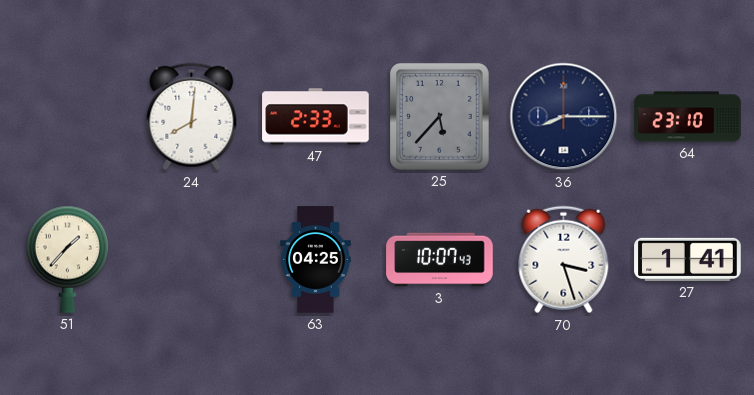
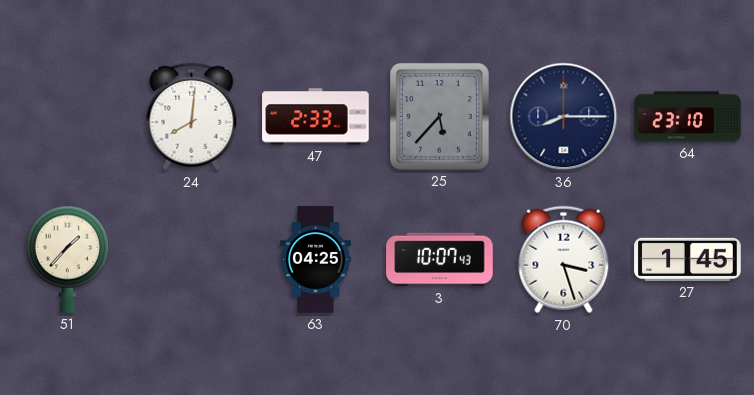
27: 1:41 -> 1:45
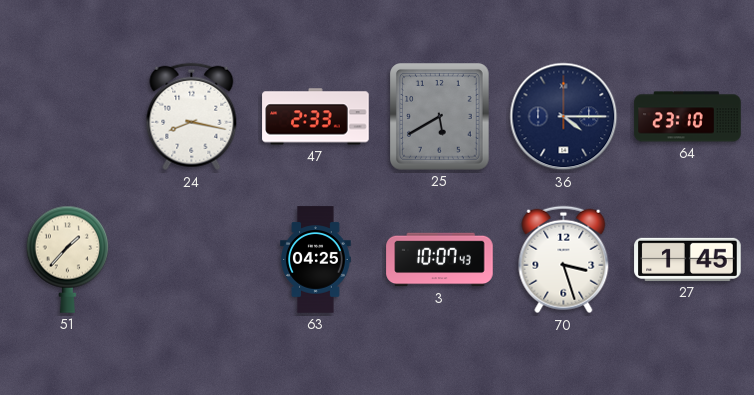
24: 8:01 -> 8:17
25: 5:37 -> 5:40
36: 8:15 -> 4:15
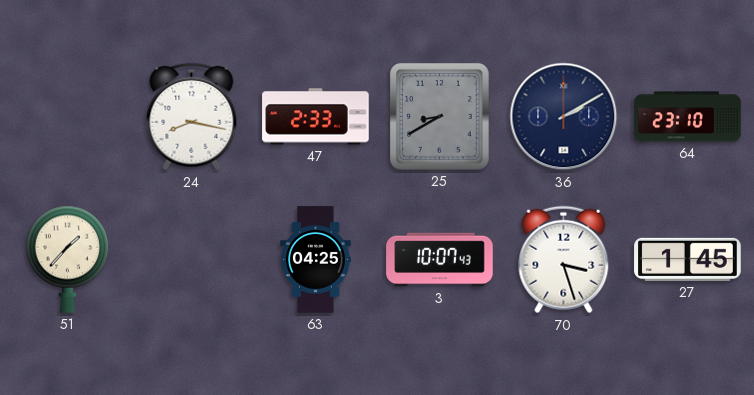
25: 5:40 -> 8:40
36: 4:15 -> 2:10
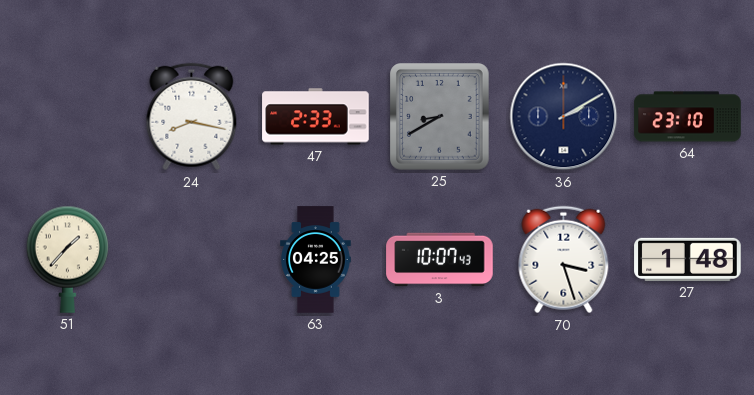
27: 1:45 -> 1:48
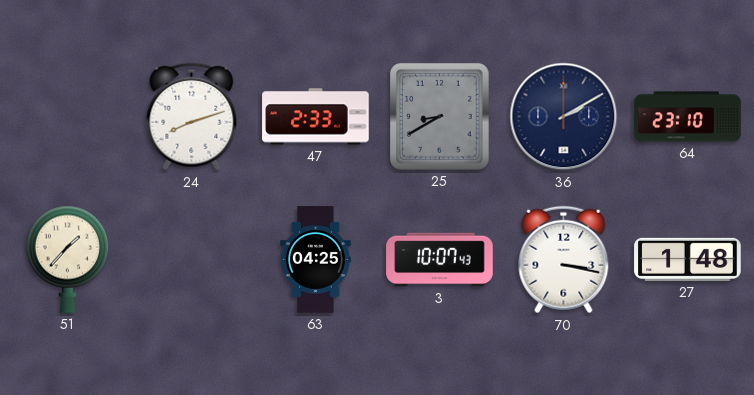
24: 8:17 -> 8:12
70: 3:27 -> 3:17
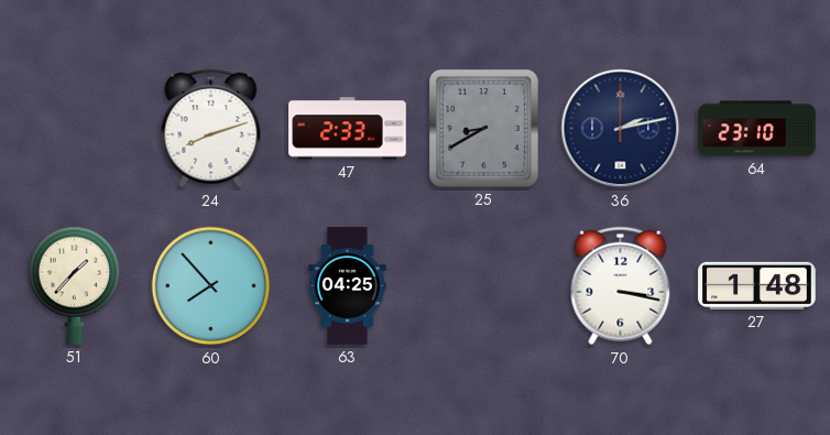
36: 2:10 -> 2:13
60: none -> 7:53
3: 10:07 -> none
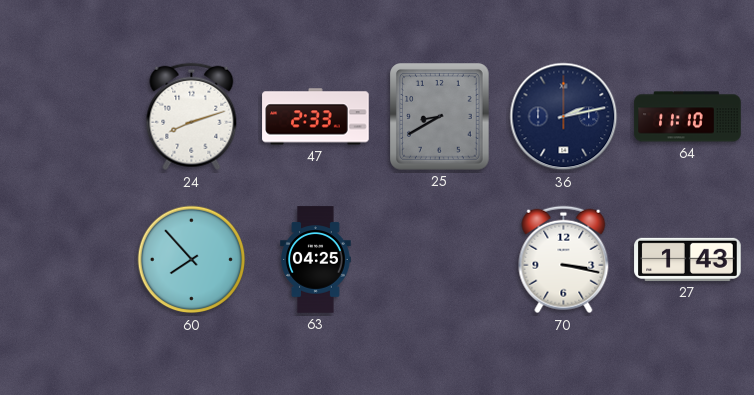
64: 23:10 -> 11:10
51: 1:37 -> none
27: 1:48 -> 1:43
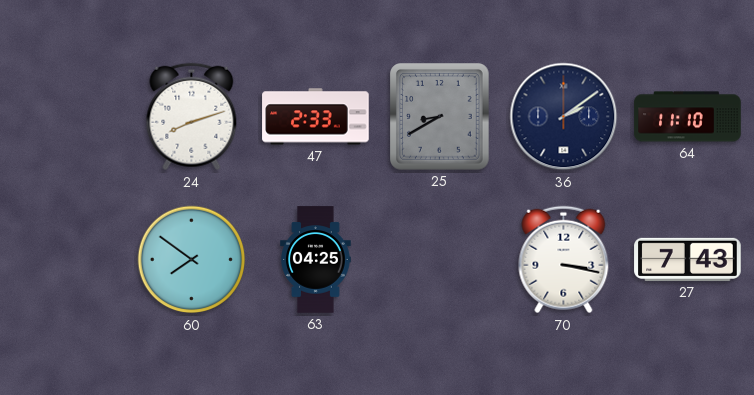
36: 2:13 -> 2:09
60: 7:53 -> 7:51
27: 1:43 -> 7:43
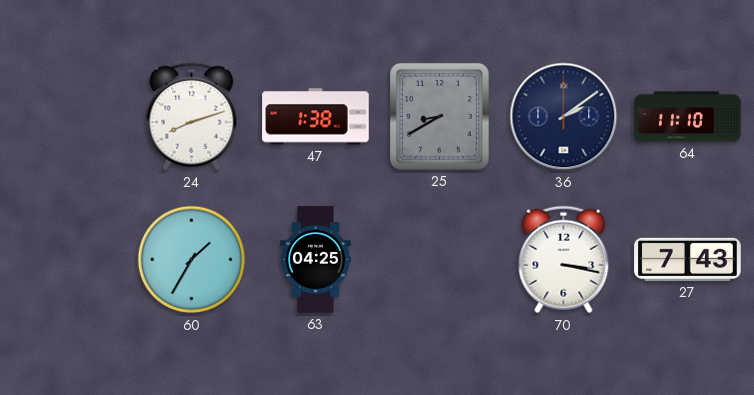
47: 2:33 -> 1:38
60: 7:51 -> 1:35
